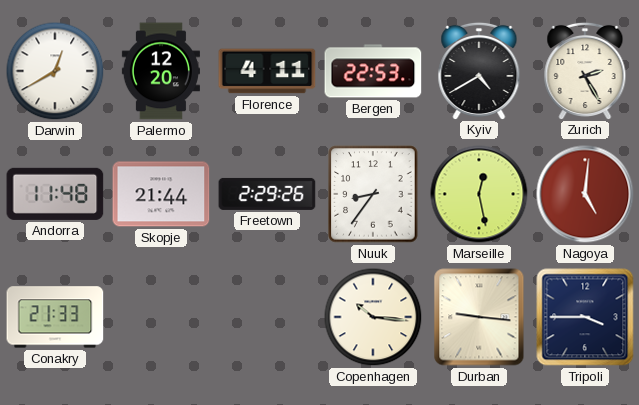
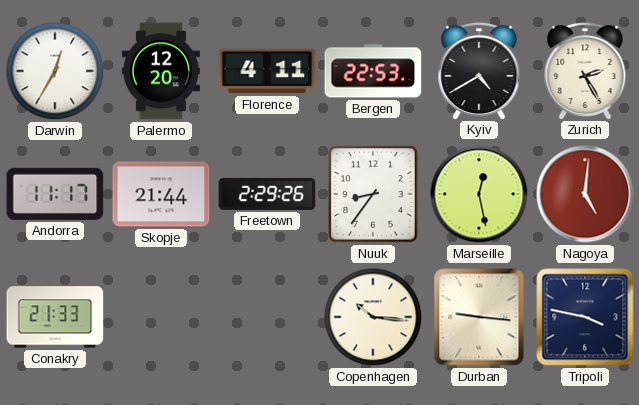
Darwin: 12:40 -> 12:35
Andorra: 11:48 -> 11:17
Tripoli: 3:45 -> 3:47
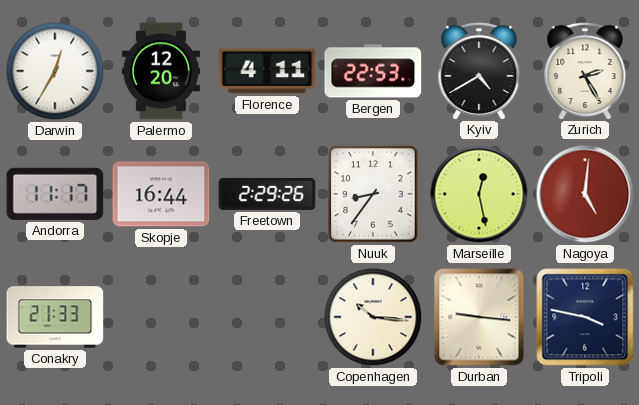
Skopje: 21:44 -> 16:44
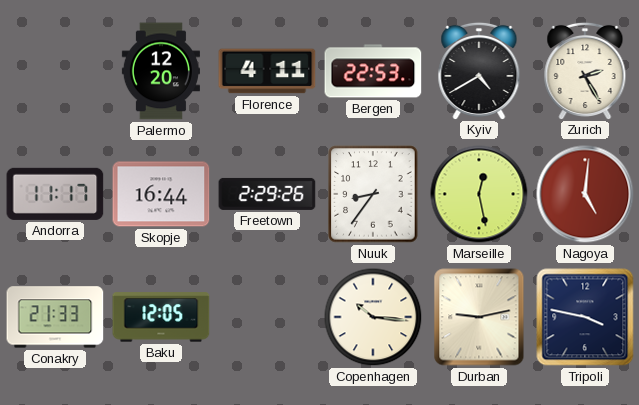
Darwin: 12:35 -> none
Baku: none -> 12:05
Durban: 9:16 -> 9:13
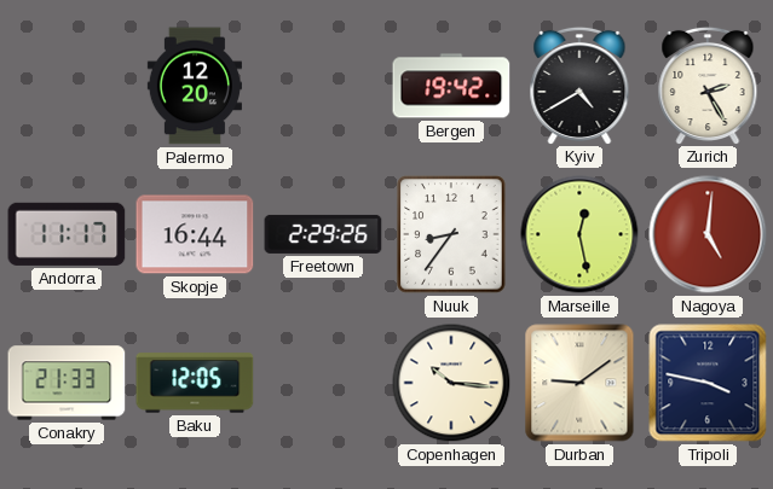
Florence: 4:11 -> none
Bergen: 22:53 -> 19:42
Durban: 9:13 -> 9:09
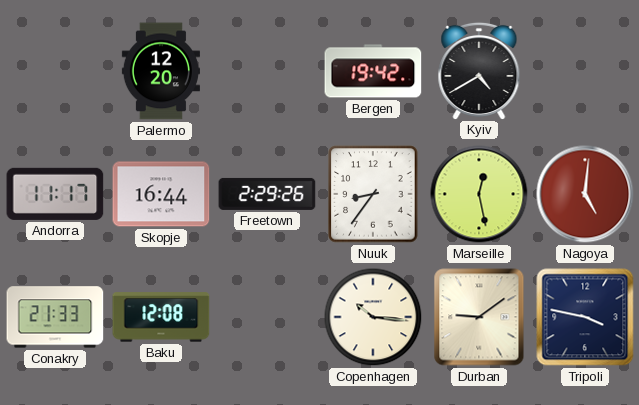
Zurich: 2:25 -> none
Baku: 12:05 -> 12:08
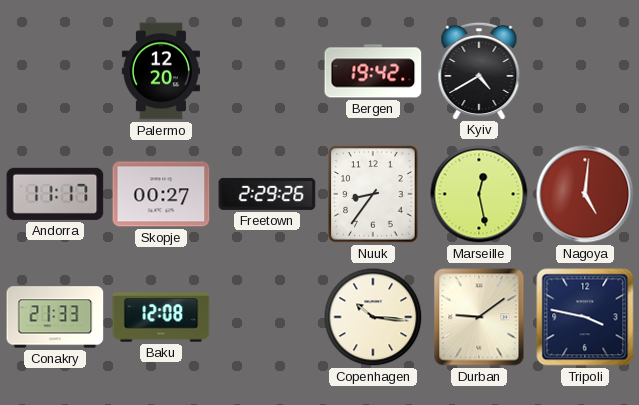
Skopje: 16:44 -> 00:27
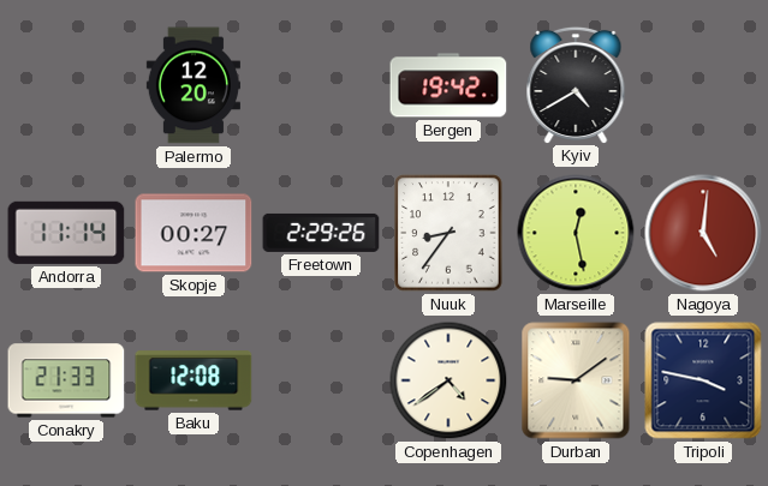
Andorra: 11:17 -> 11:14
Copenhagen: 10:16 -> 4:39
